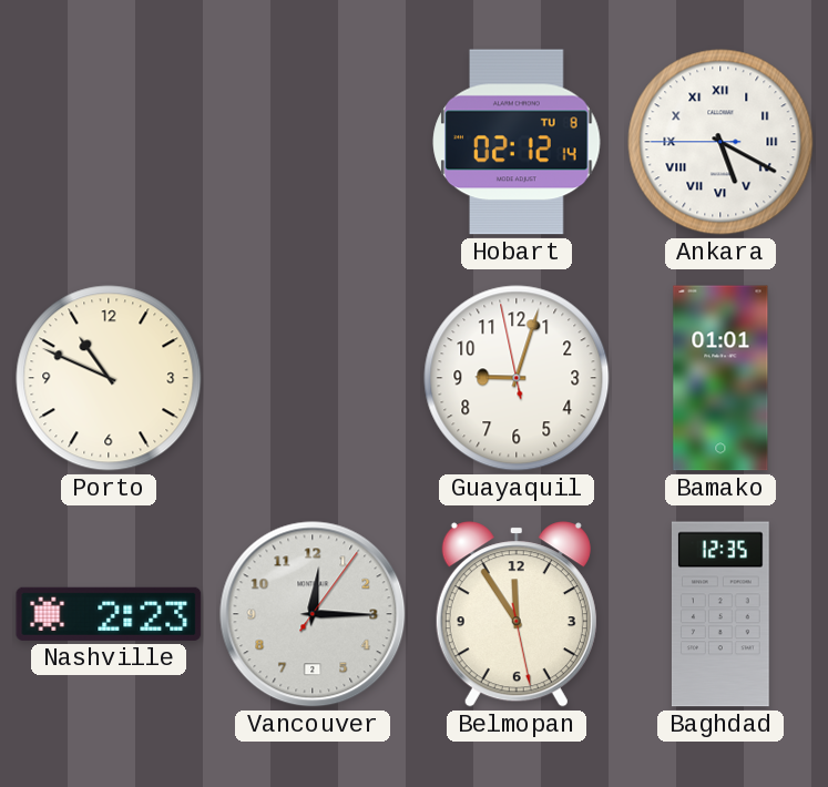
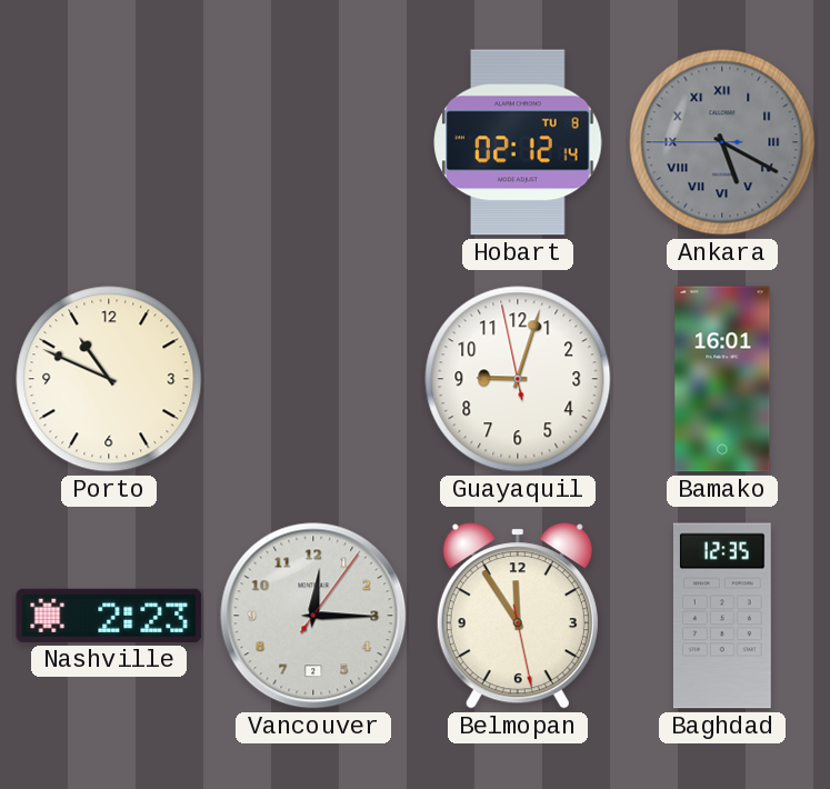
Ankara dial: white -> grey
Bamako: 01:01 -> 16:01
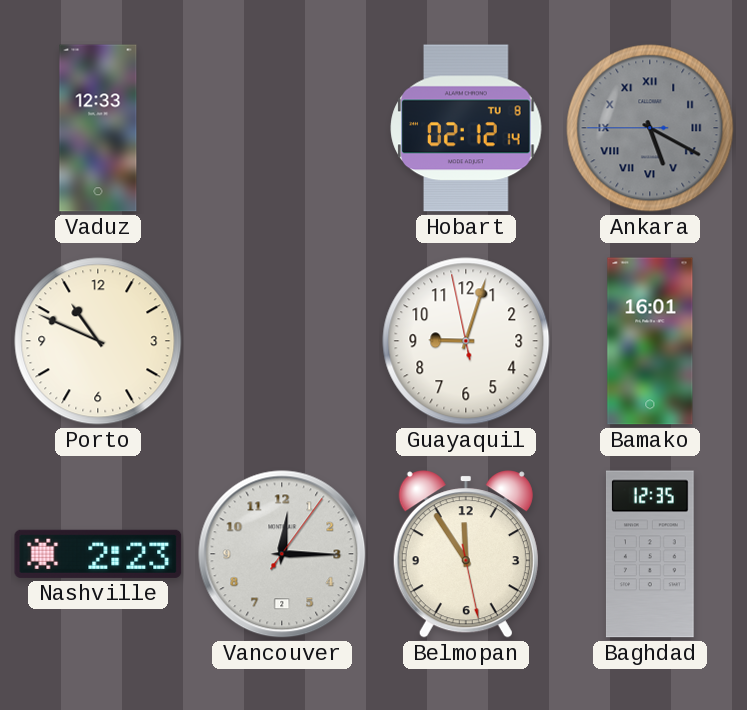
Vaduz: none -> 12:33
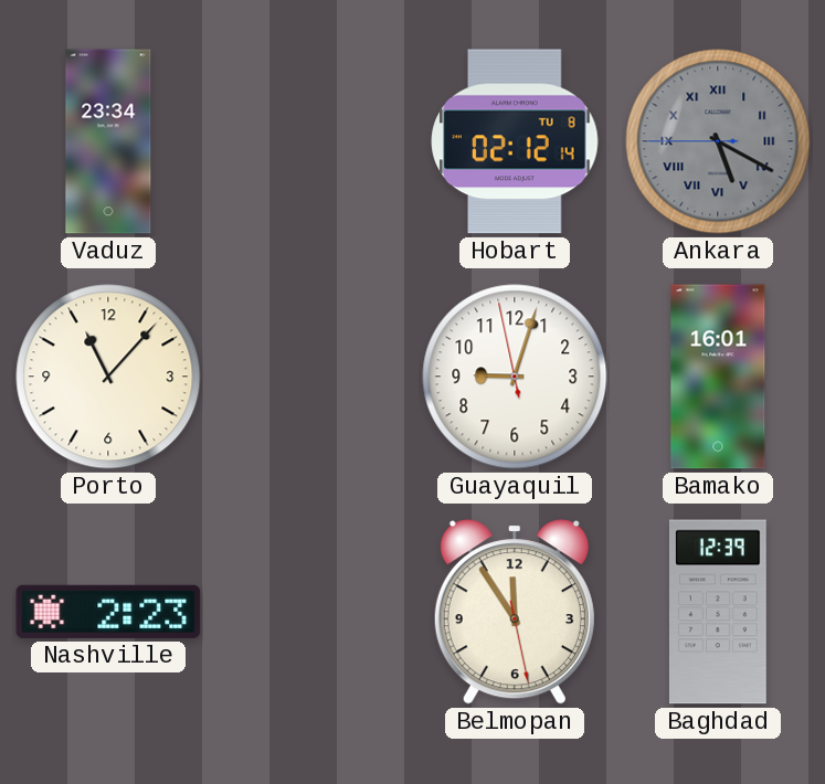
Vaduz: 12:33 -> 23:34
Porto: 10:49 -> 11:07
Vancouver: 12:15 -> none
Baghdad: 12:35 -> 12:39
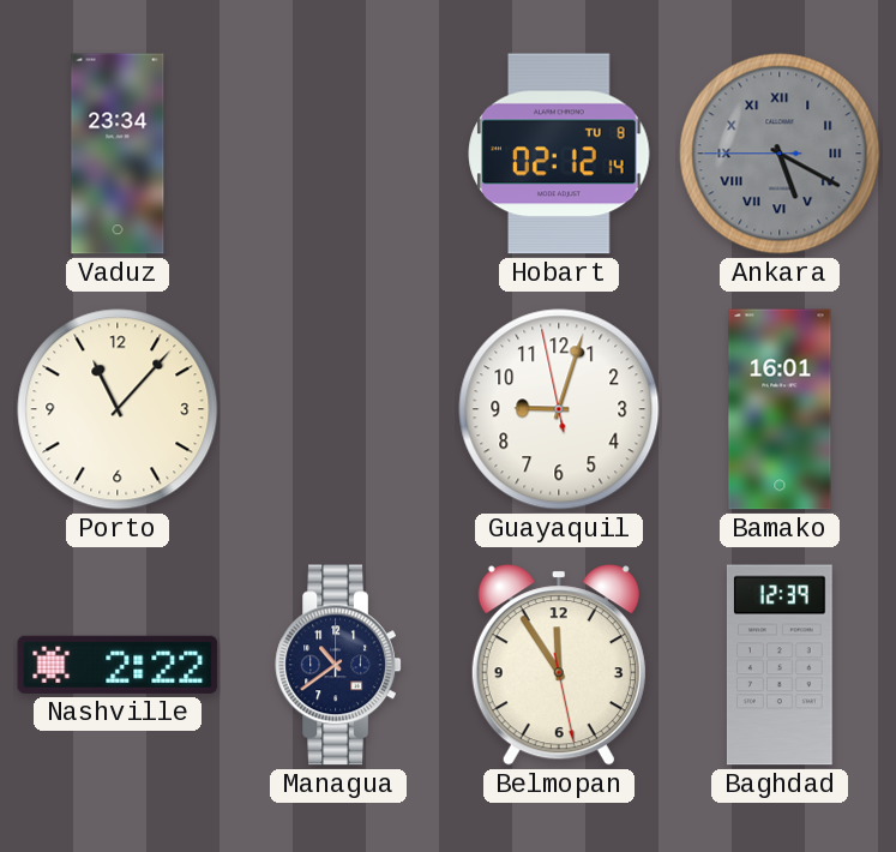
Nashville: 2:23 -> 2:22
Managua: none -> 10:39
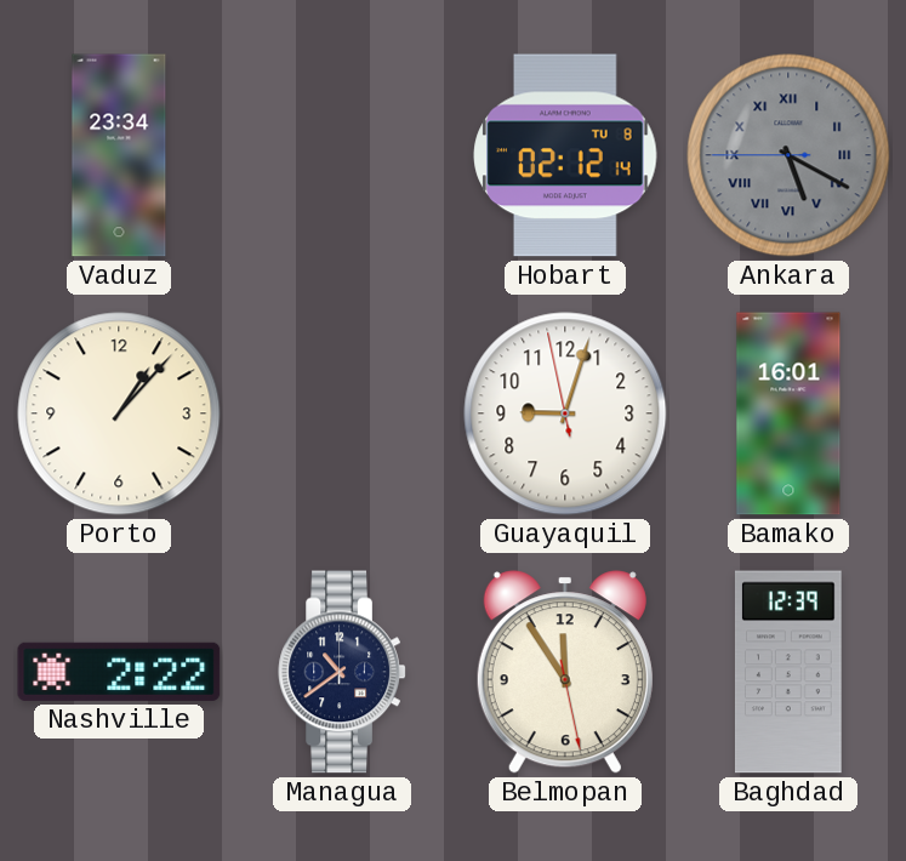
Porto: 11:07 -> 1:07
